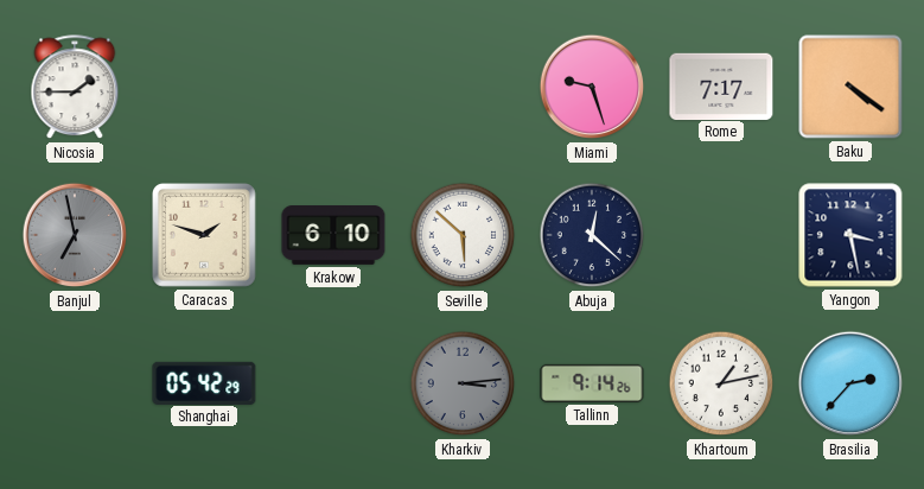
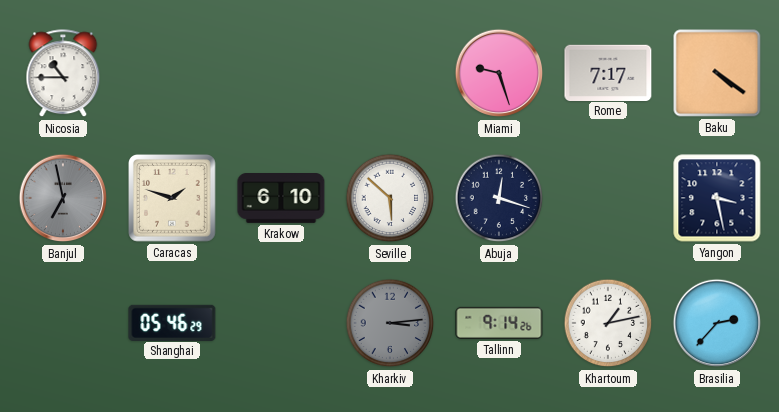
Nicosia: 1:45 -> 10:45
Abuja: 12:22 -> 12:18
Shanghai: 05:42 -> 05:46
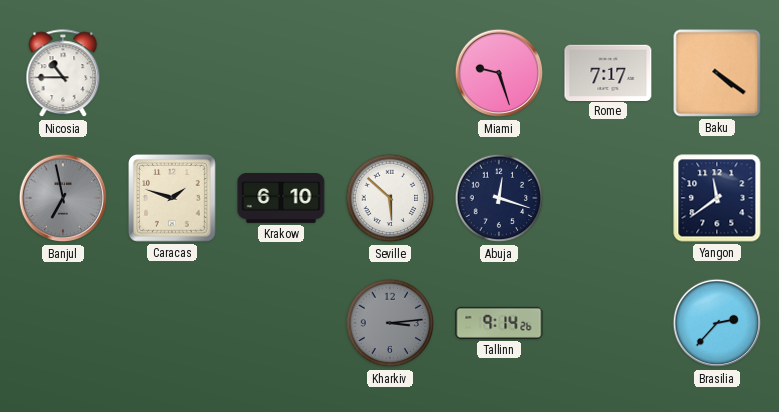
Yangon: 3:28 -> 11:39
Shanghai: 05:46 -> none
Khartoum: 1:13 -> none
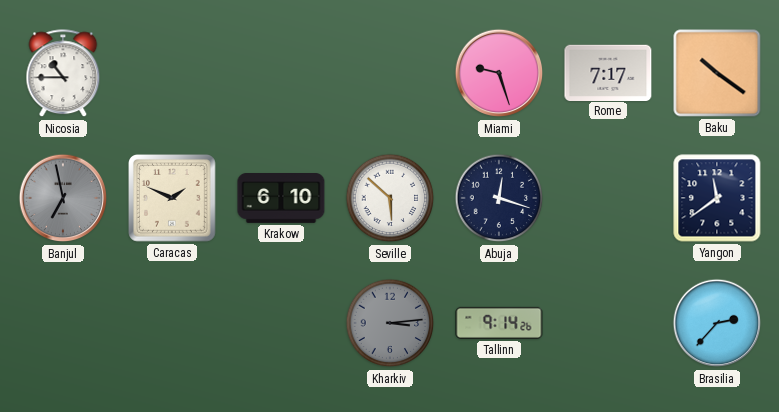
Baku: 4:21 -> 10:21
Caracas: 1:48 -> 1:49
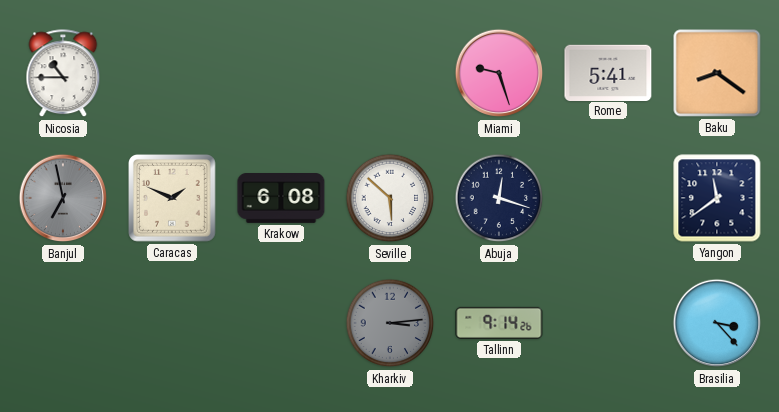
Rome: 7:17 -> 5:41
Baku: 10:21 -> 8:21
Krakow: 6:10 -> 6:08
Brasilia: 2:37 -> 3:23
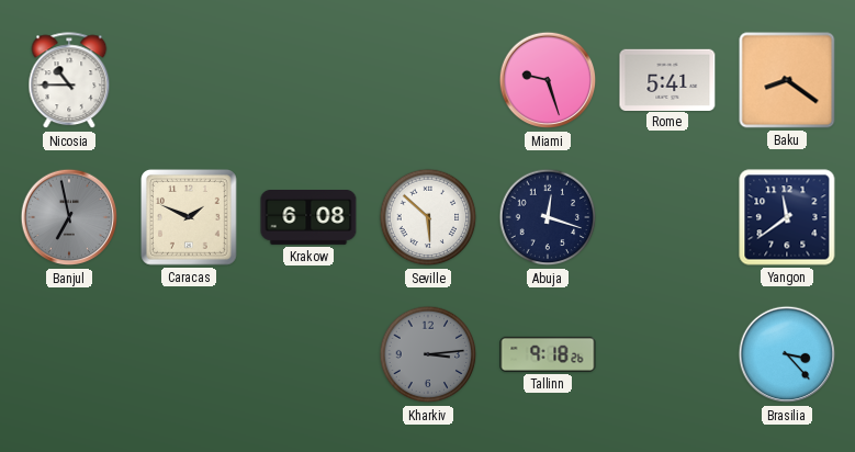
Tallinn: 9:14 -> 9:18
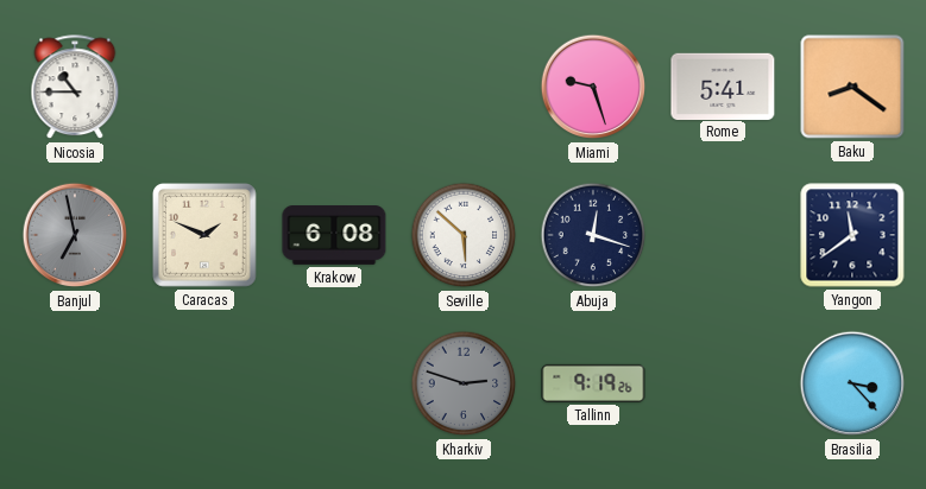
Kharkiv: 3:14 -> 2:48
Tallinn: 9:18 -> 9:19
